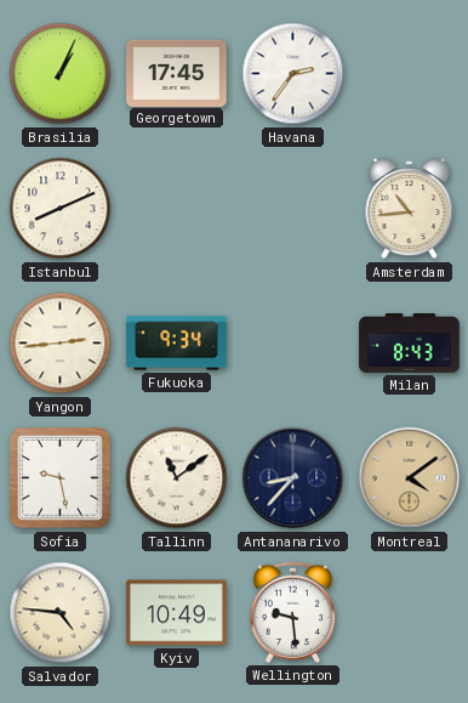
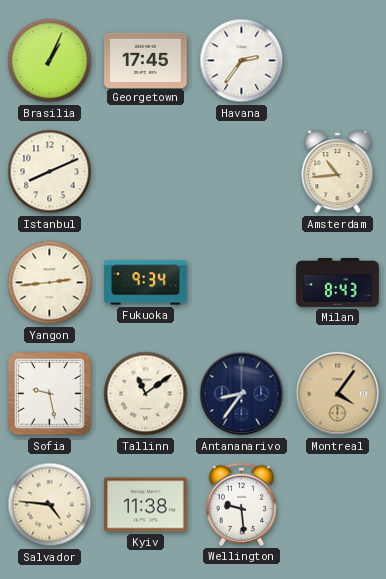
Antananarivo: 8:37 -> 8:36
Montreal: 4:09 -> 4:06
Kyiv: 10:49 -> 11:38
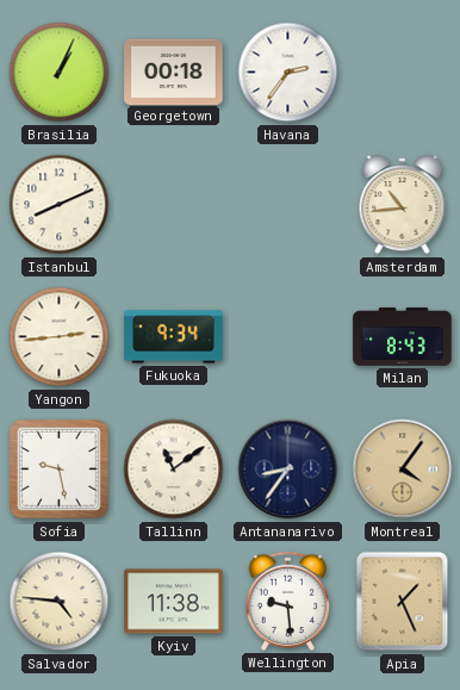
Georgetown: 17:45 -> 00:18
Apia: none -> 1:26
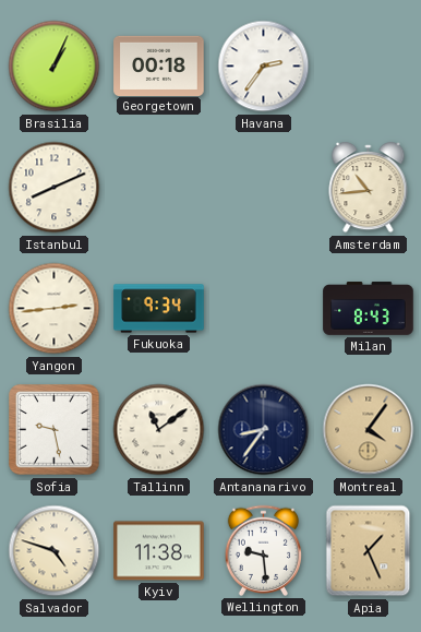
Salvador: 4:46 -> 4:48
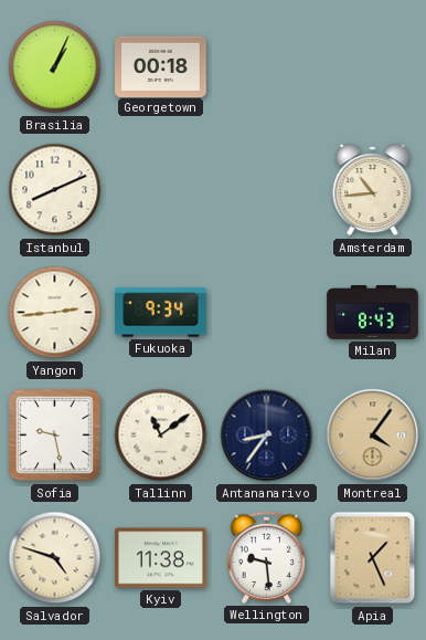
Havana: 2:36 -> none
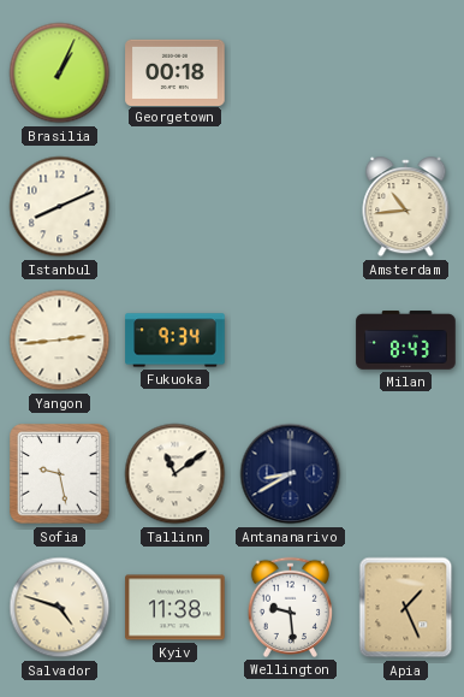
Antananarivo: 8:36 -> 8:40
Montreal: 4:06 -> none
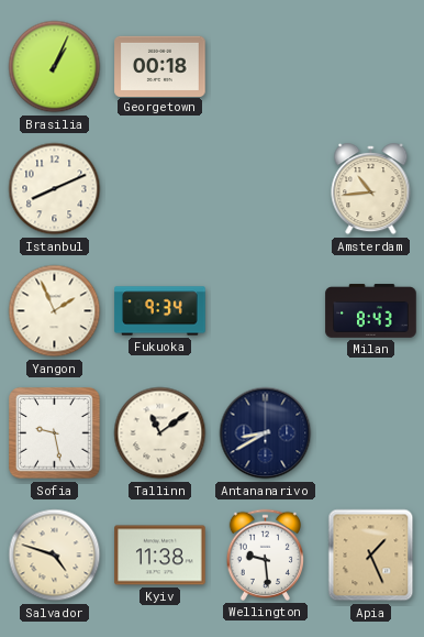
Yangon: 2:44 -> 1:56
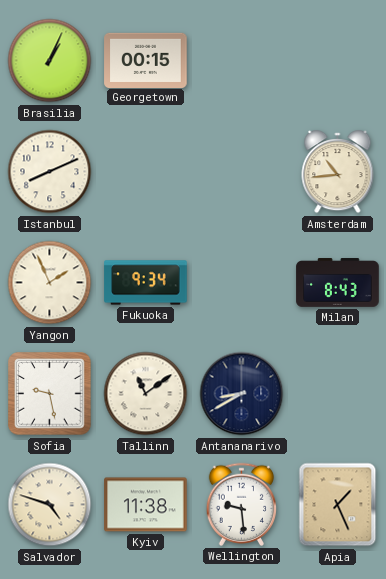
Georgetown: 00:18 -> 00:15
